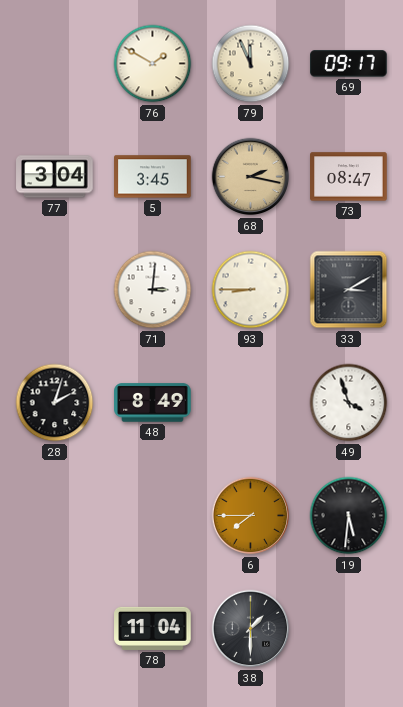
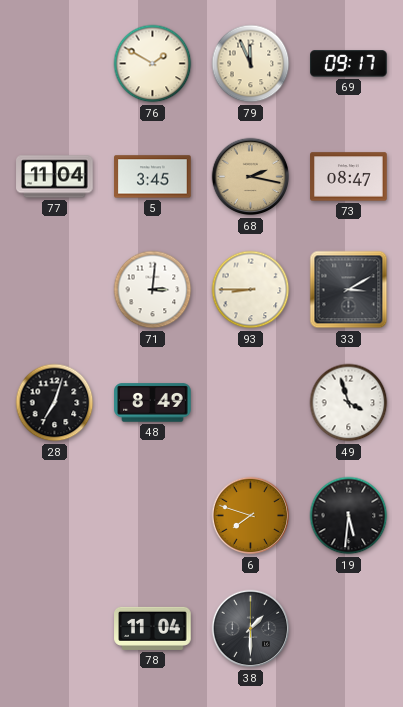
77: 3:04 -> 11:04
28: 2:03 -> 7:03
6: 7:45 -> 7:48
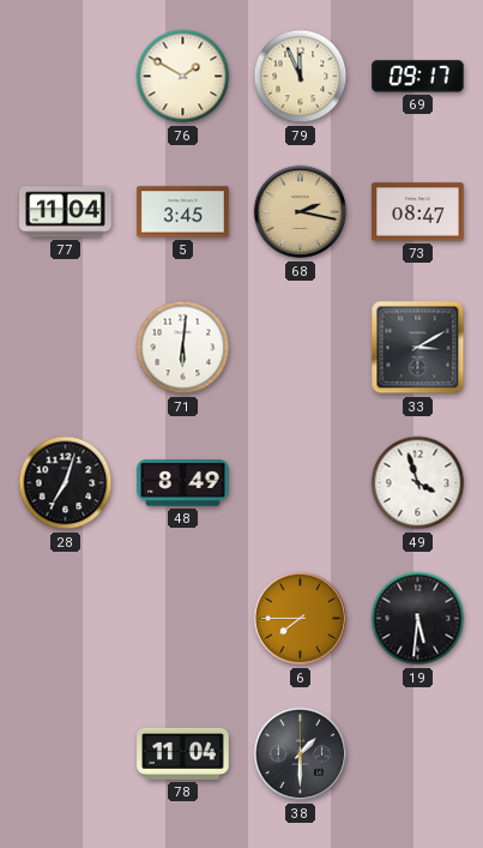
71: 3:01 -> 6:01
93: 8:45 -> none
6: 7:48 -> 7:45
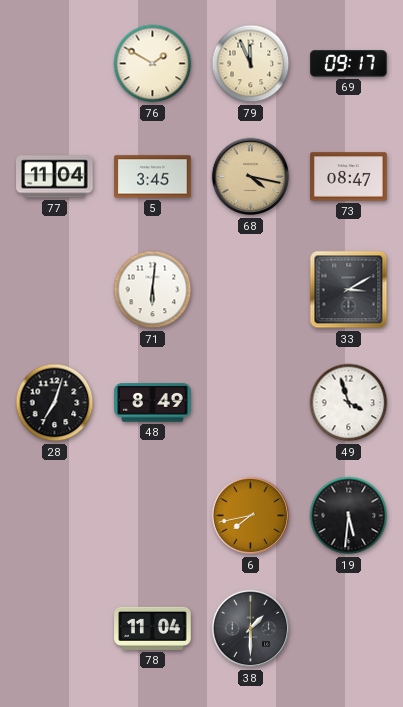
68: 2:17 -> 4:17
6: 7:45 -> 7:43
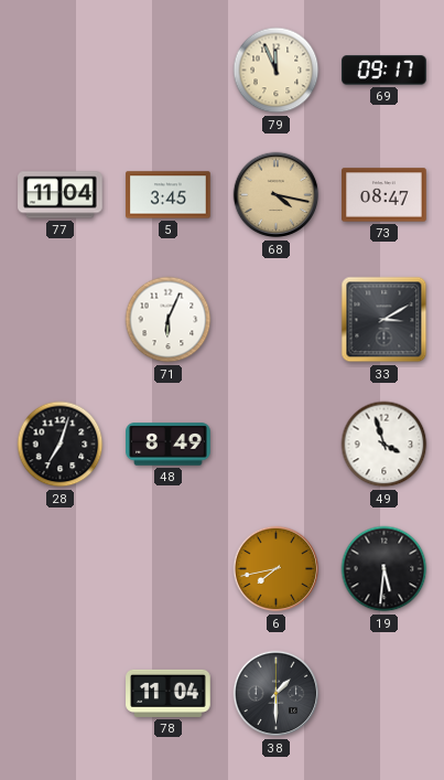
76: 1:50 -> none
71: 6:01 -> 6:04
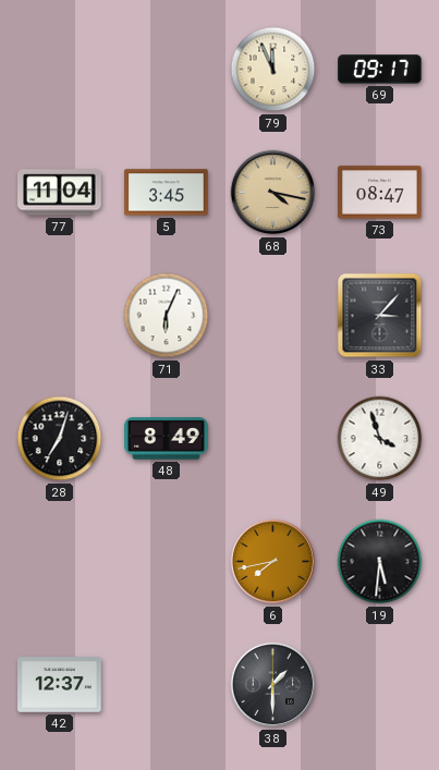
33: 3:10 -> 3:07
42: none -> 12:37
78: 11:04 -> none
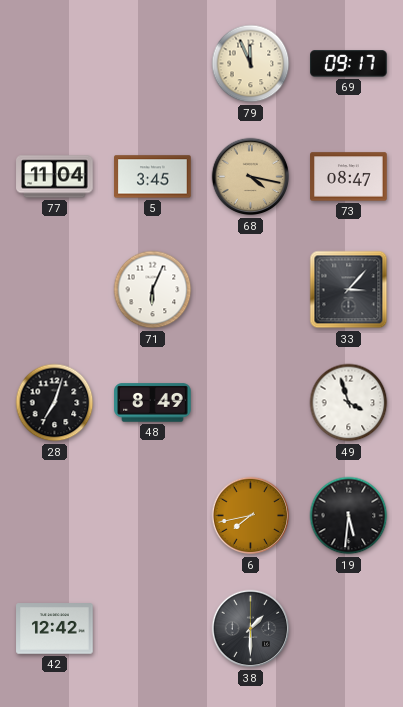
42: 12:37 -> 12:42
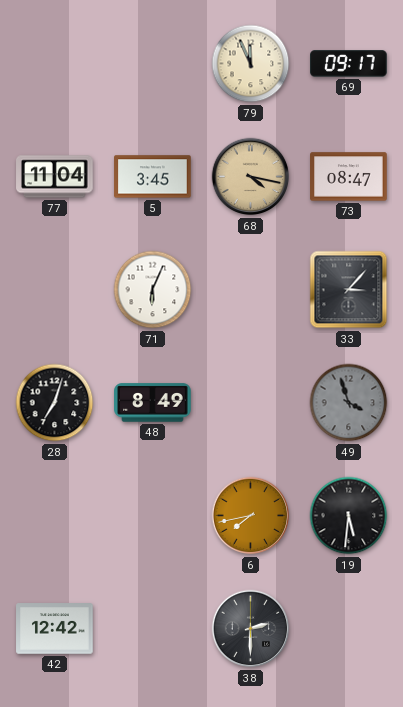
49 dial: white -> grey
38: 1:30 -> 2:30
